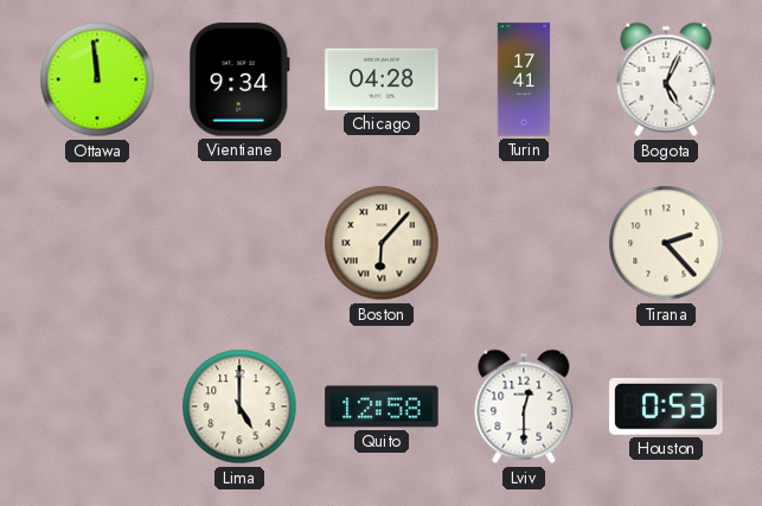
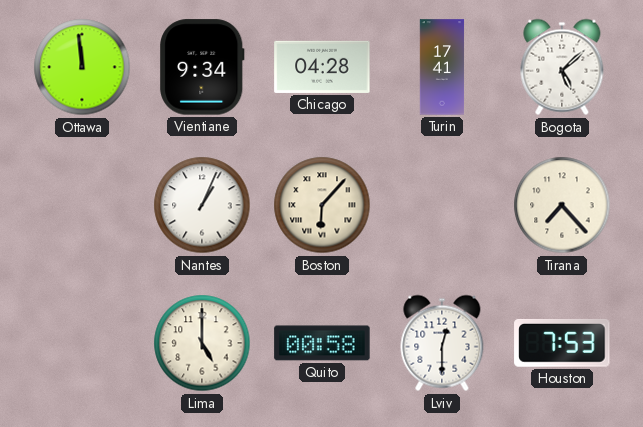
Bogota: 5:04 -> 5:08
Nantes: none -> 1:04
Tirana: 2:23 -> 7:23
Quito: 12:58 -> 00:58
Houston: 0:53 -> 7:53
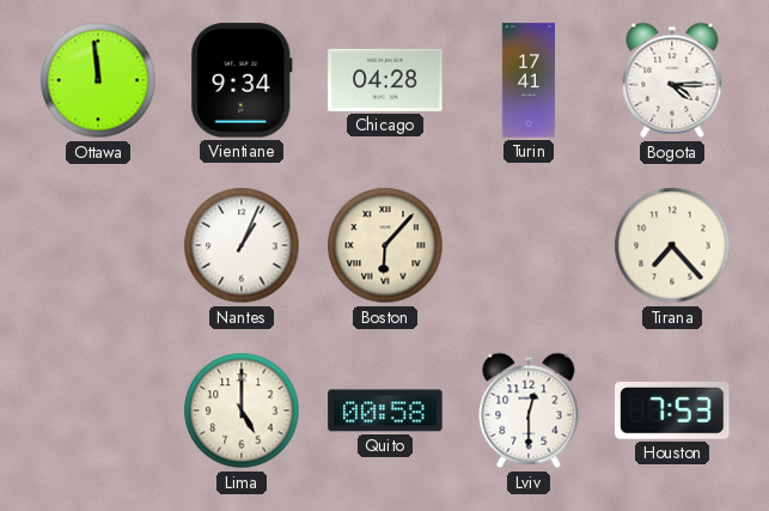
Bogota: 5:08 -> 4:15
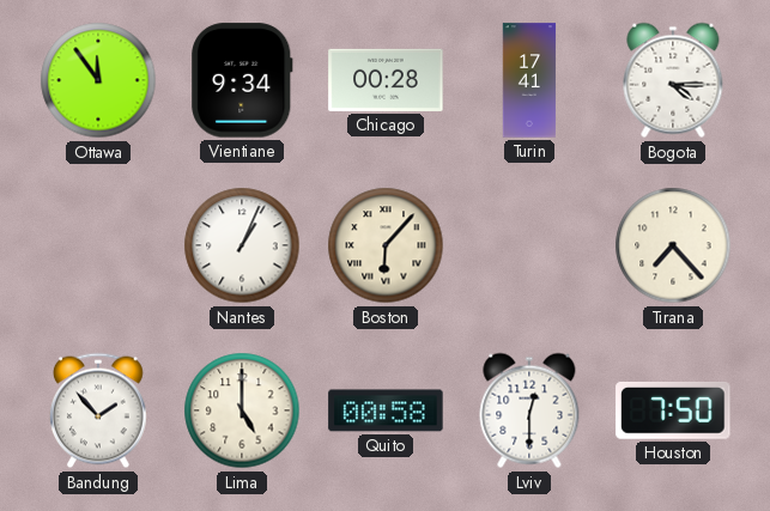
Ottawa: 11:59 -> 11:54
Chicago: 04:28 -> 00:28
Bandung: none -> 1:53
Houston: 7:53 -> 7:50
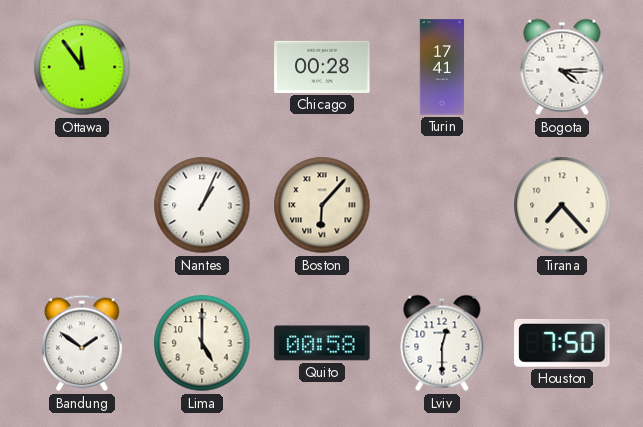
Vientiane: 9:34 -> none
Bandung: 1:53 -> 1:51
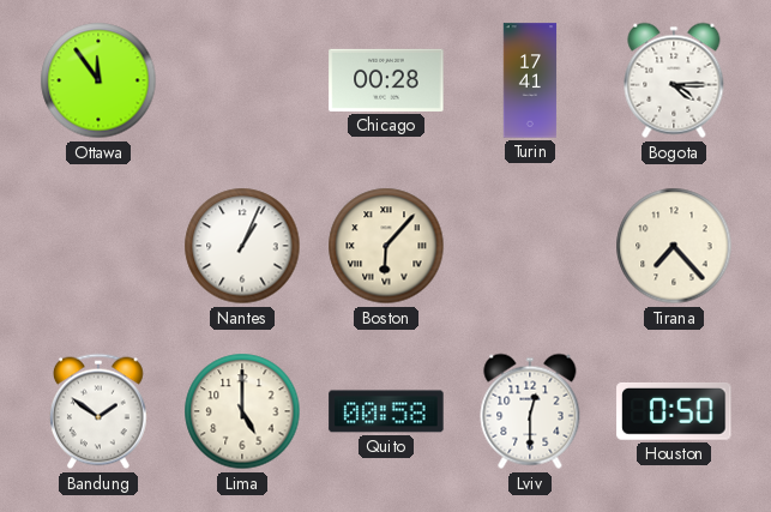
Houston: 7:50 -> 0:50
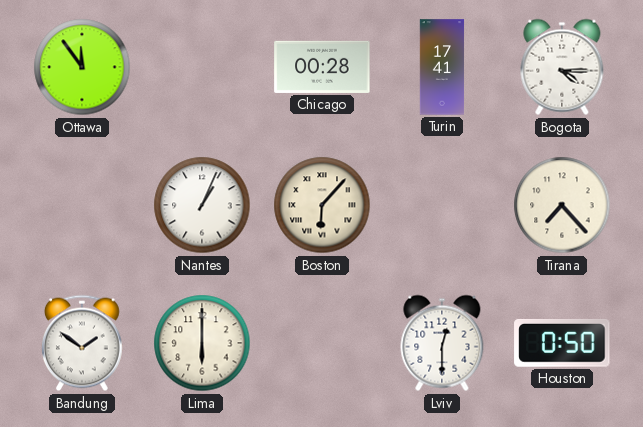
Lima: 5:00 -> 6:00
Quito: 00:58 -> none
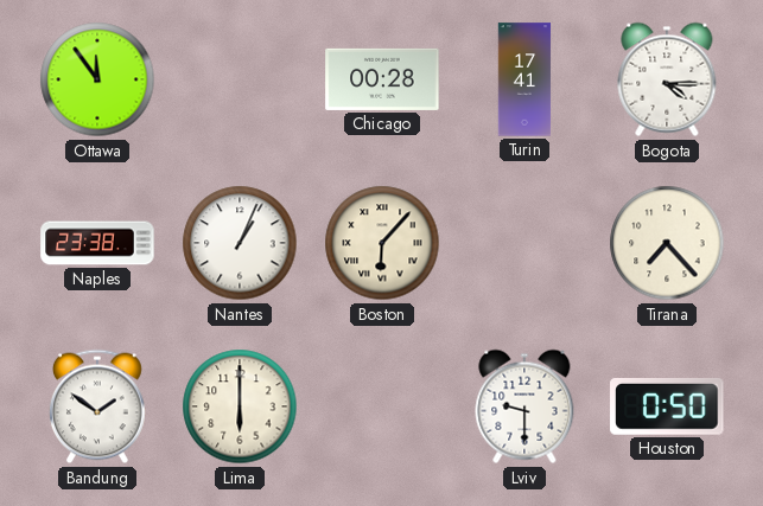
Naples: none -> 23:38
Lviv: 12:30 -> 9:30
